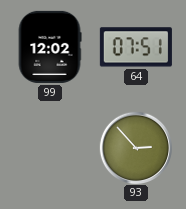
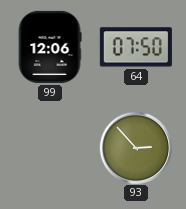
99: 12:02 -> 12:06
64: 07:51 -> 07:50
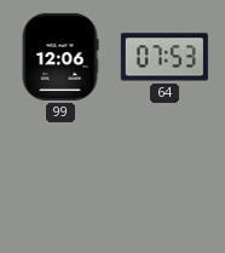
64: 07:50 -> 07:53
93: 2:53 -> none
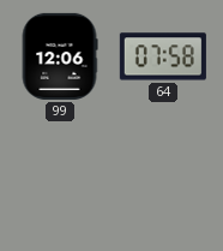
64: 07:53 -> 07:58
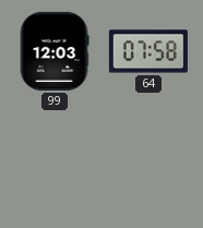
99: 12:06 -> 12:03
